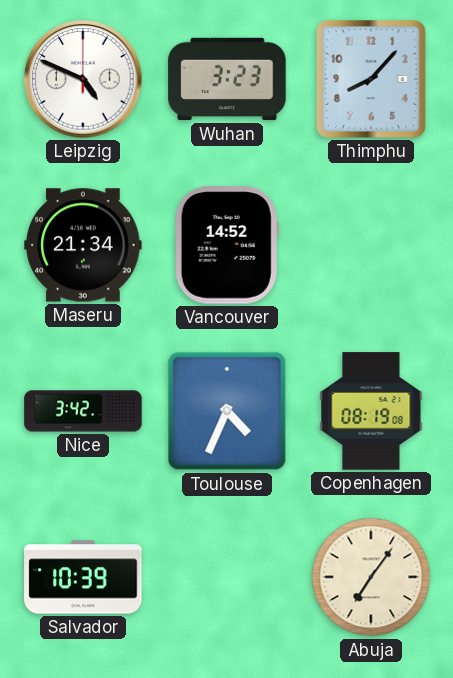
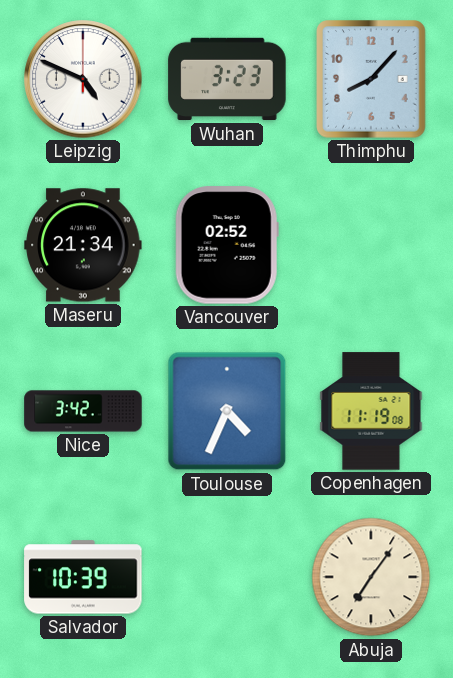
Vancouver: 14:52 -> 02:52
Copenhagen: 08:19 -> 11:19
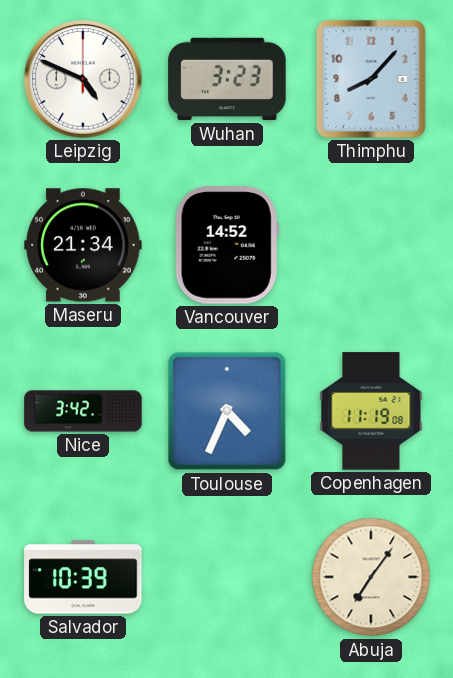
Vancouver: 02:52 -> 14:52
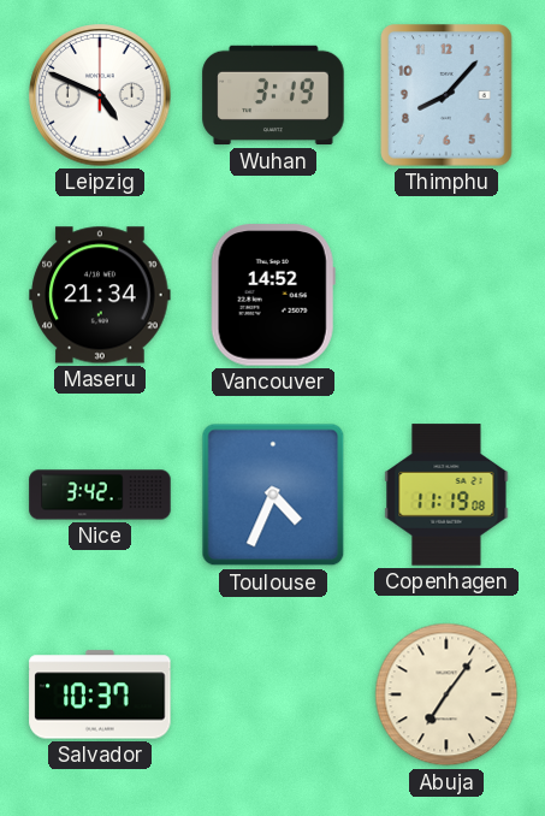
Wuhan: 3:23 -> 3:19
Salvador: 10:39 -> 10:37
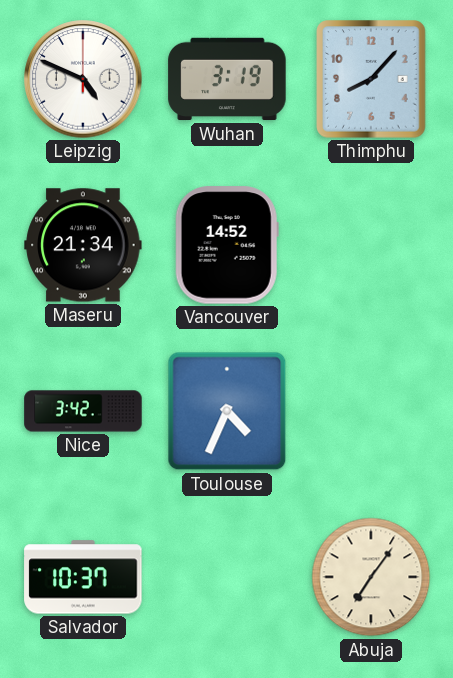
Copenhagen: 11:19 -> none
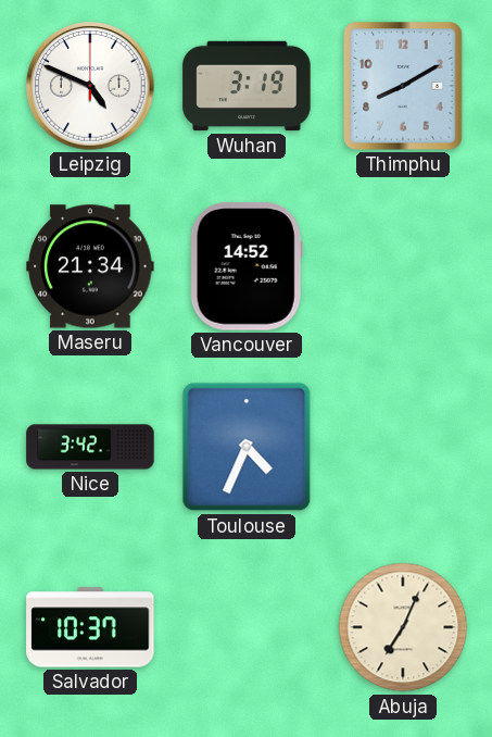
Thimphu: 8:07 -> 8:10
Abuja: 7:06 -> 7:04
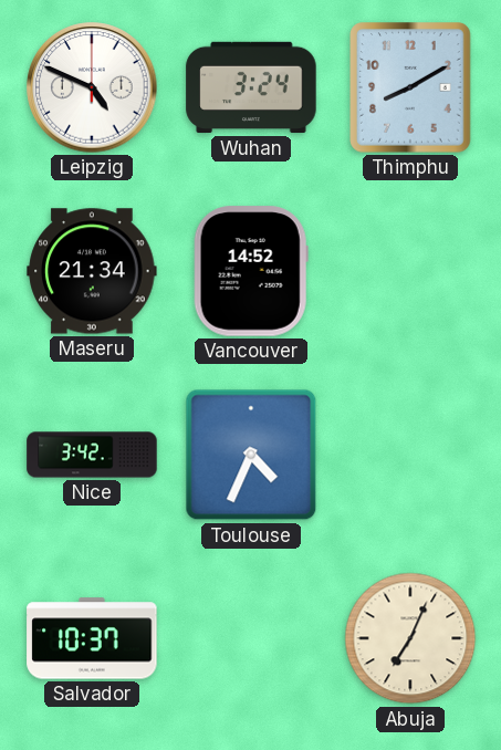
Wuhan: 3:19 -> 3:24
